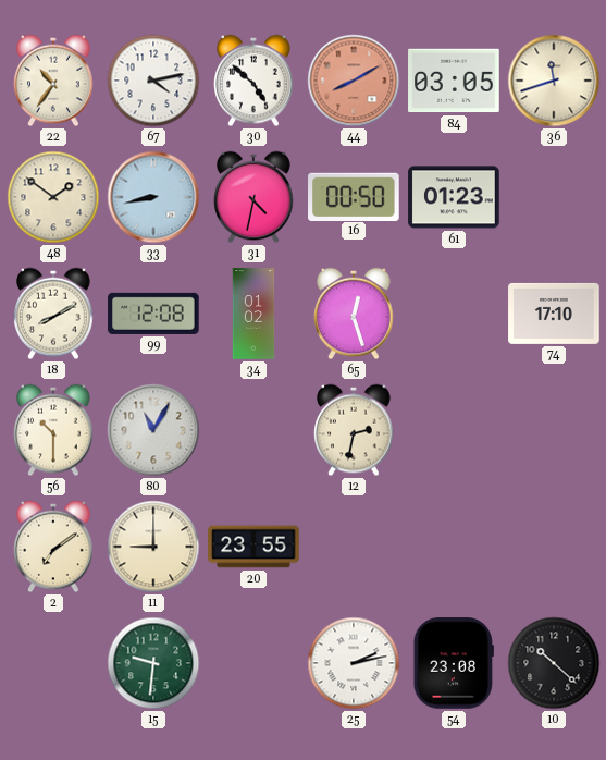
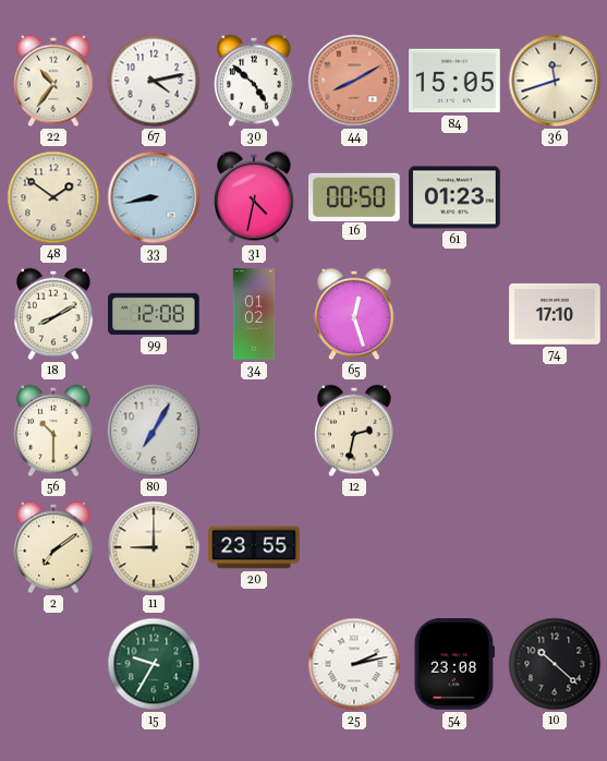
84: 03:05 -> 15:05
80: 11:05 -> 7:05
15: 9:31 -> 9:35
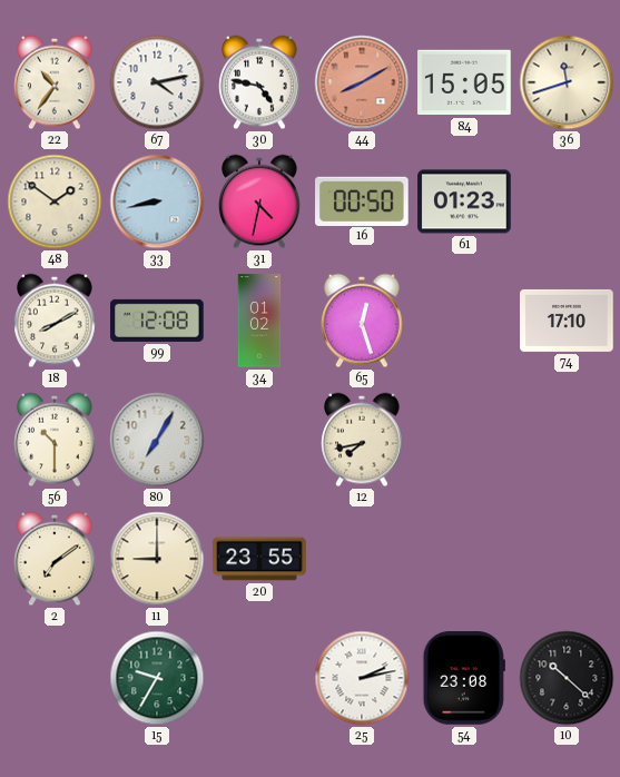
30: 4:52 -> 4:47
12: 2:32 -> 7:43
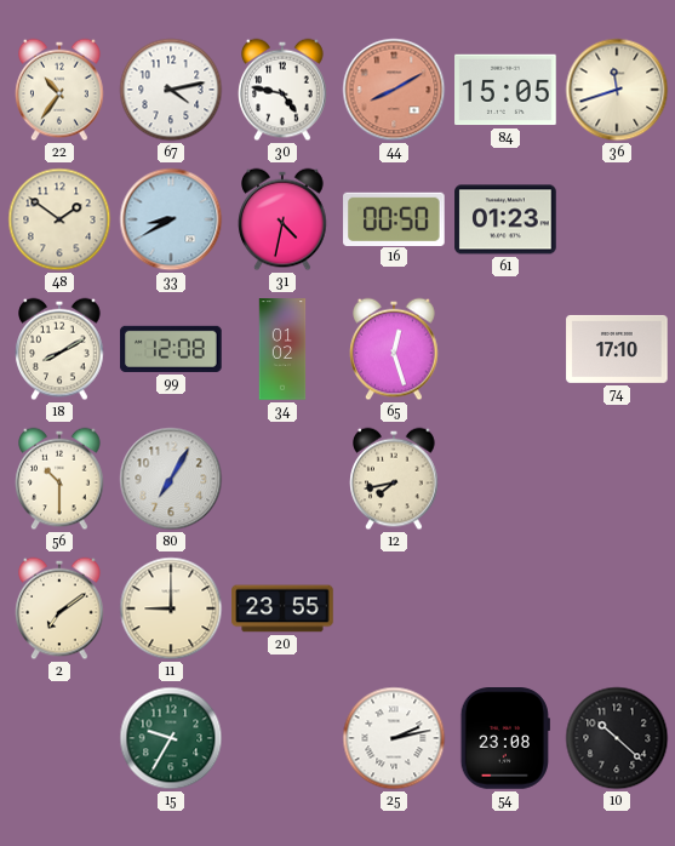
33: 8:43 -> 8:40
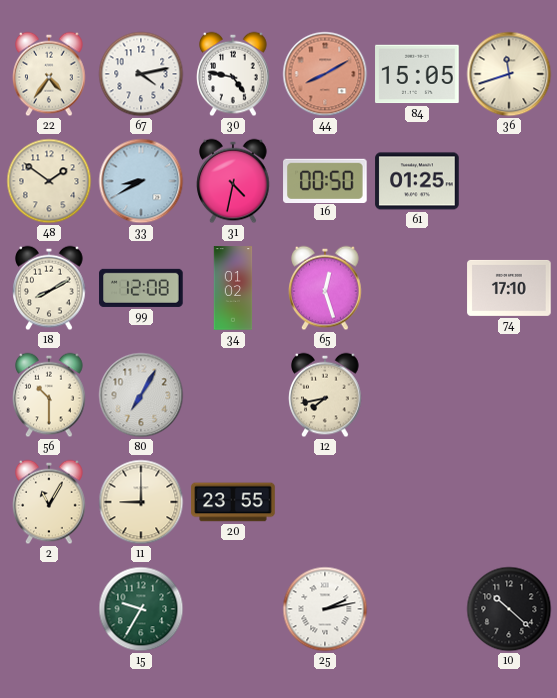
22: 10:36 -> 4:36
61: 01:23 -> 01:25
2: 7:09 -> 11:05
54: 23:08 -> none
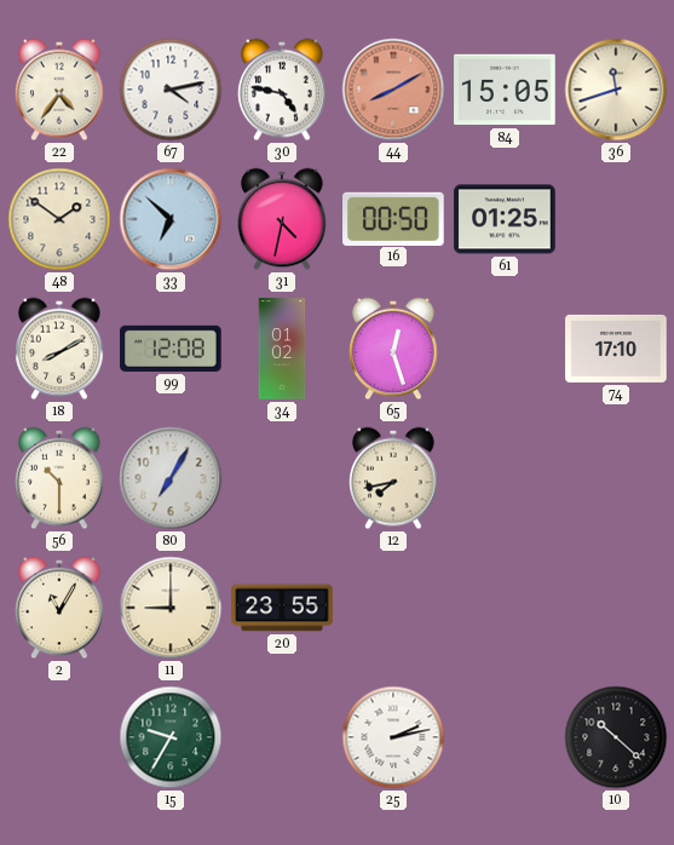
33: 8:40 -> 6:52
